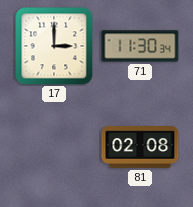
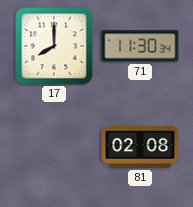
17: 3:00 -> 8:00
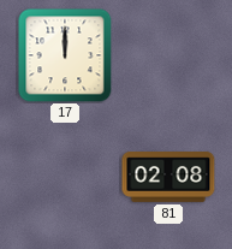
17: 8:00 -> 12:00
71: 11:30 -> none
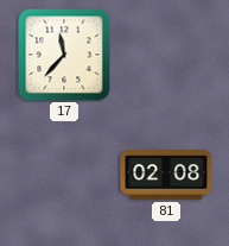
17: 12:00 -> 11:37
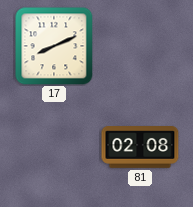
17: 11:37 -> 8:11
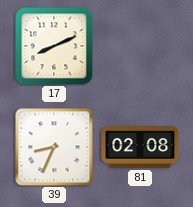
39: none -> 8:34
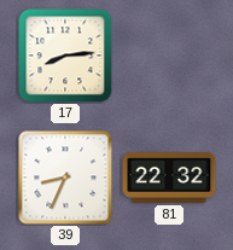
17: 8:11 -> 8:14
81: 02:08 -> 22:32
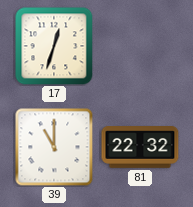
17: 8:14 -> 12:33
39: 8:34 -> 11:00
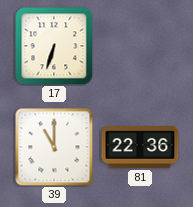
17: 12:33 -> 6:33
81: 22:32 -> 22:36
